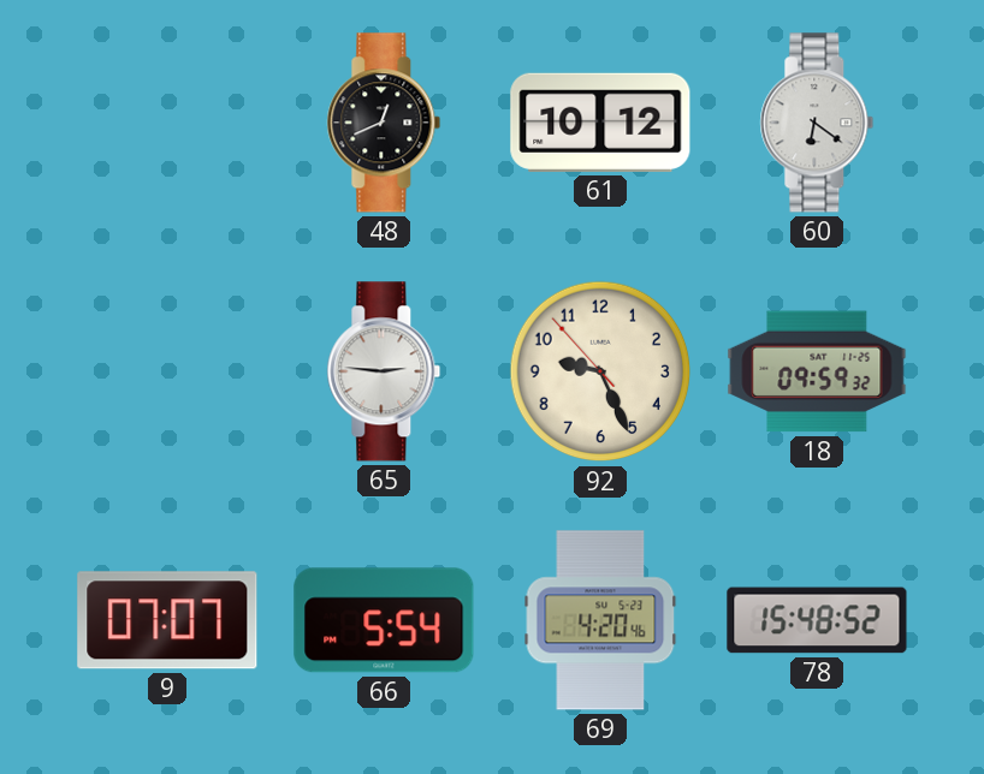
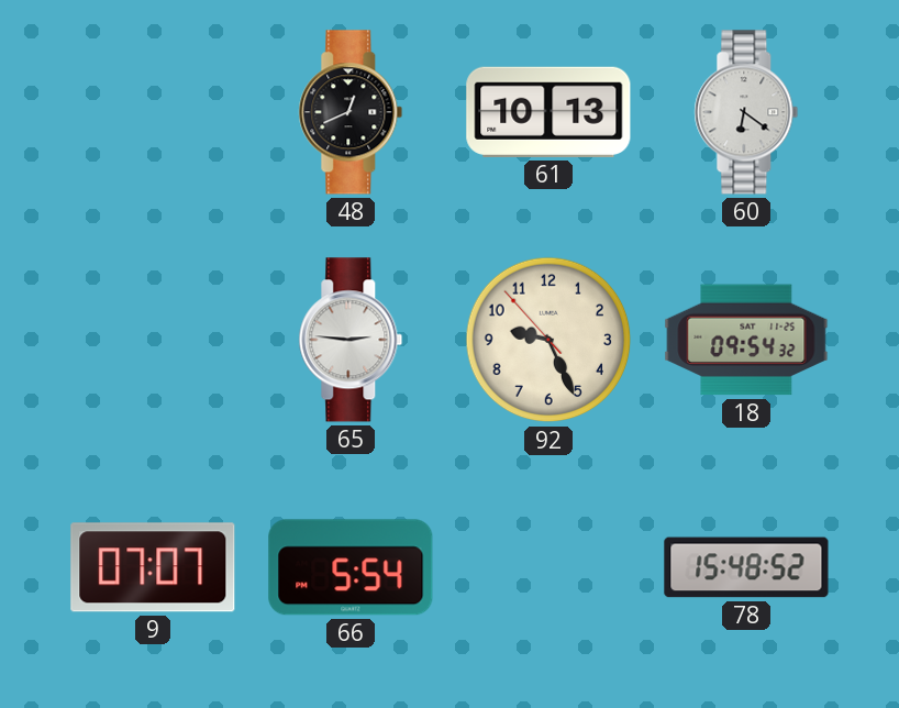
61: 10:12 -> 10:13
18: 09:59 -> 09:54
69: 4:20 -> none
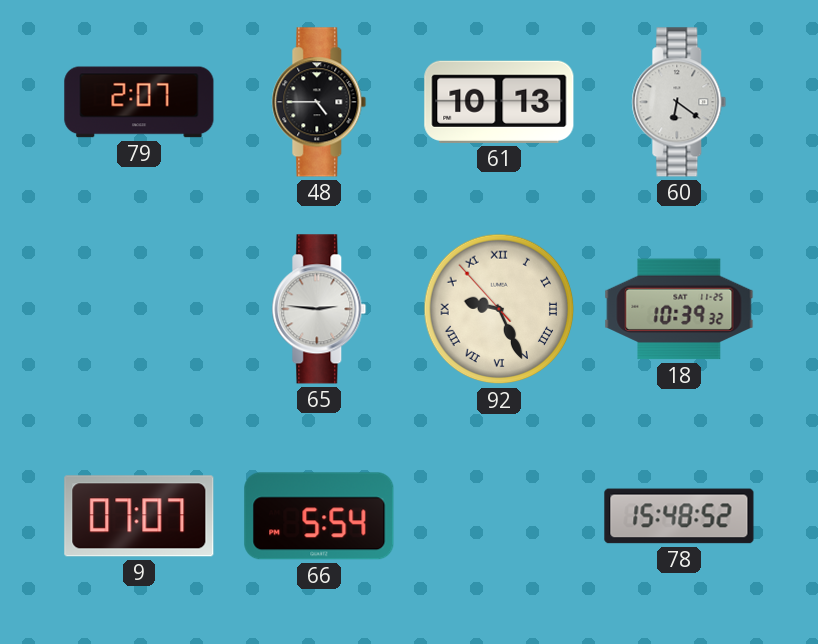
79: none -> 2:07
48: 12:41 -> 4:45
92 numerals: Arabic -> Roman
18: 09:54 -> 10:39
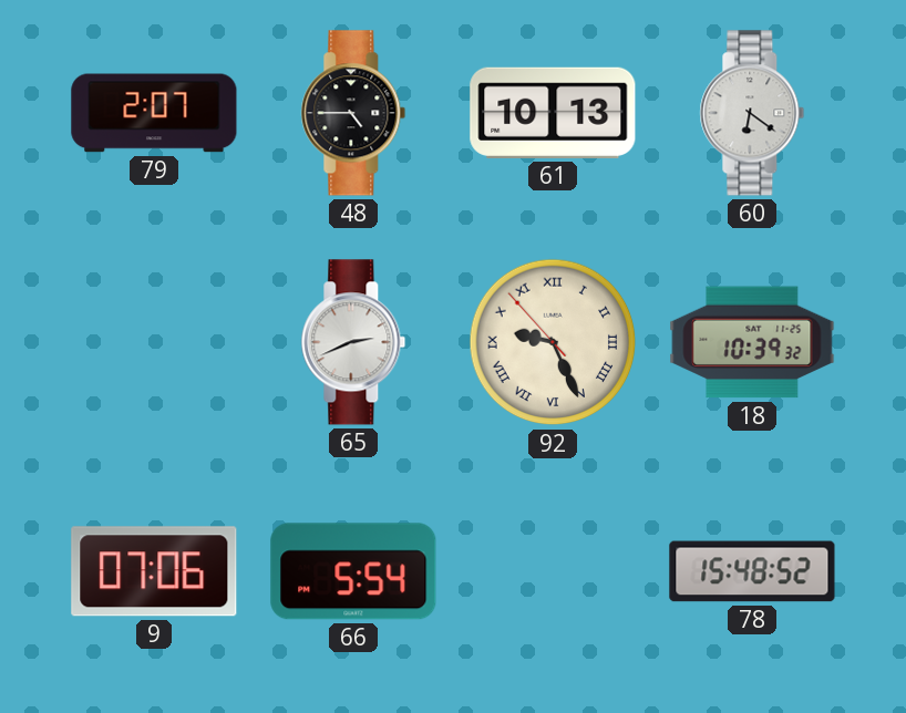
65: 2:46 -> 2:41
9: 07:07 -> 07:06
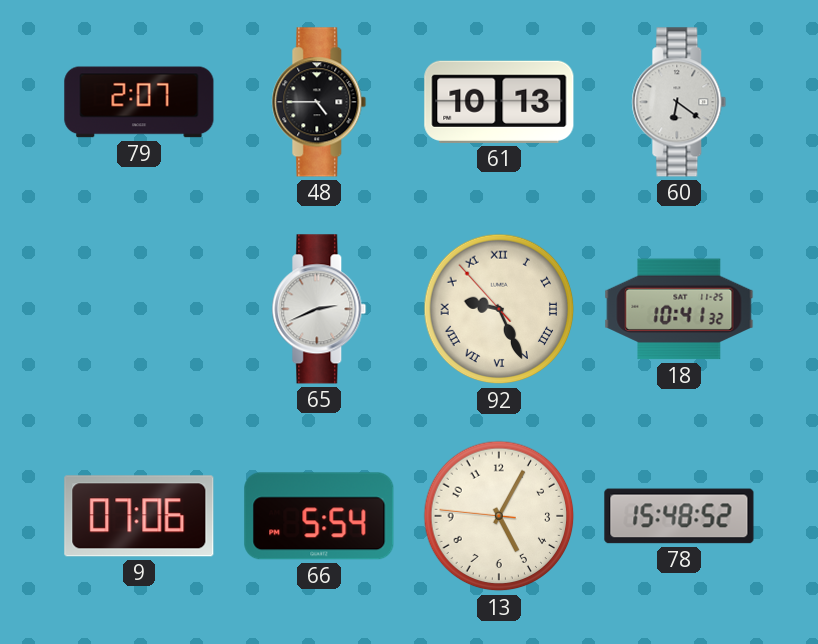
18: 10:39 -> 10:41
13: none -> 5:04
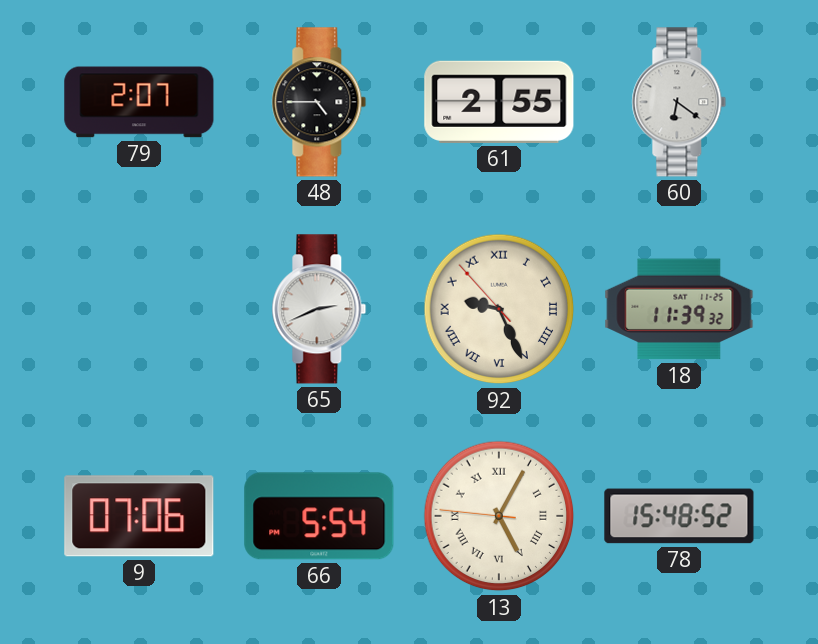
61: 10:13 -> 2:55
18: 10:41 -> 11:39
13 numerals: Arabic -> Roman
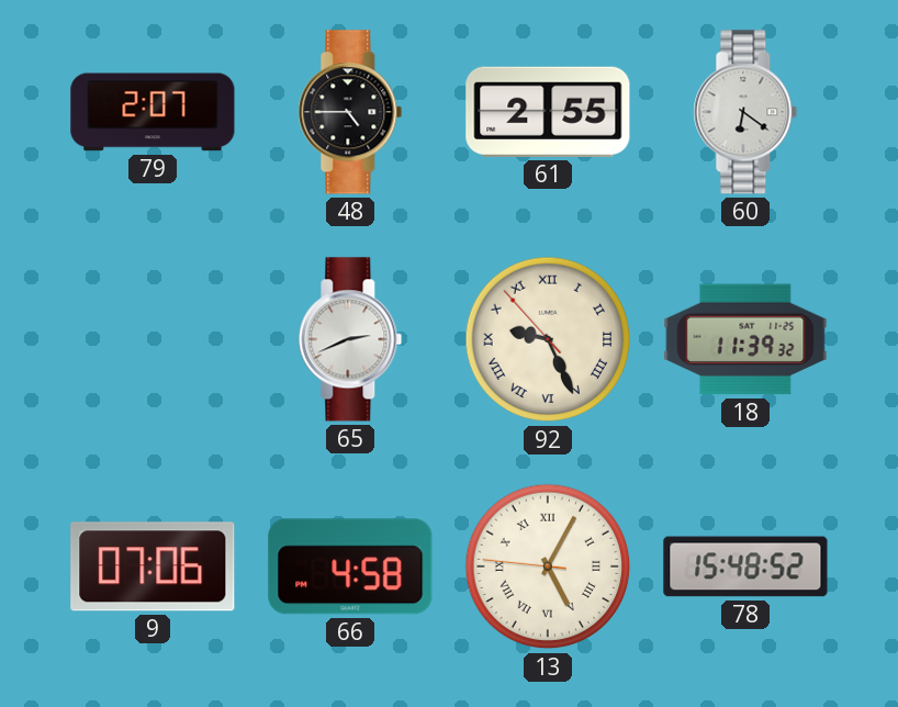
66: 5:54 -> 4:58
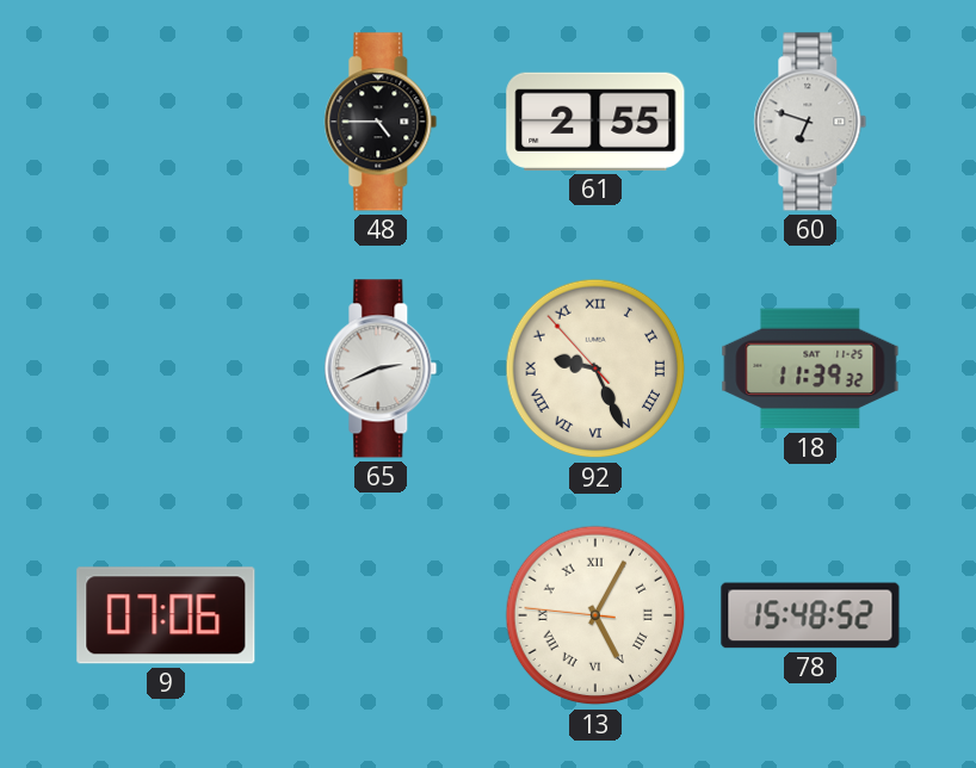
79: 2:07 -> none
60: 6:21 -> 6:48
66: 4:58 -> none
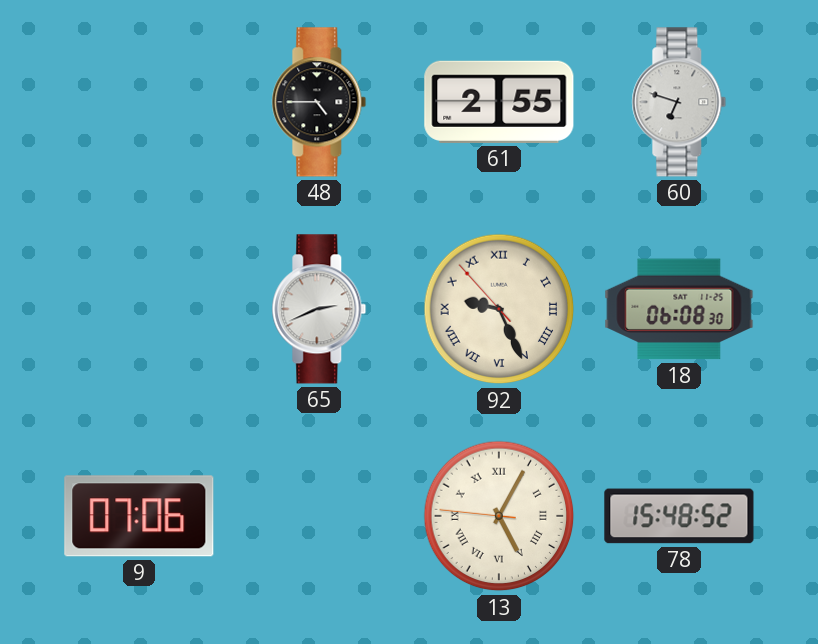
18: 11:39 -> 06:08
